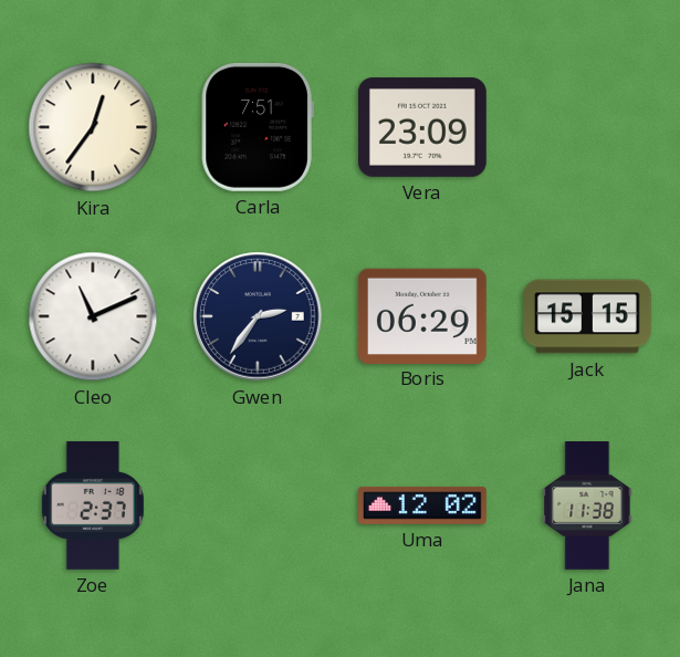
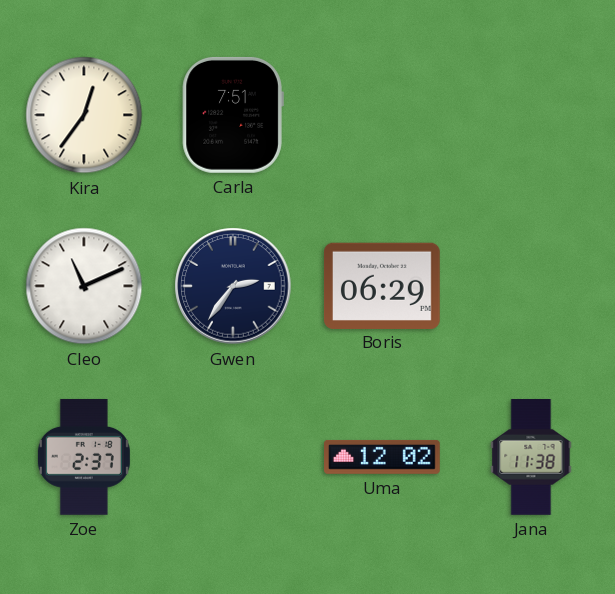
Vera: 23:09 -> none
Jack: 15:15 -> none
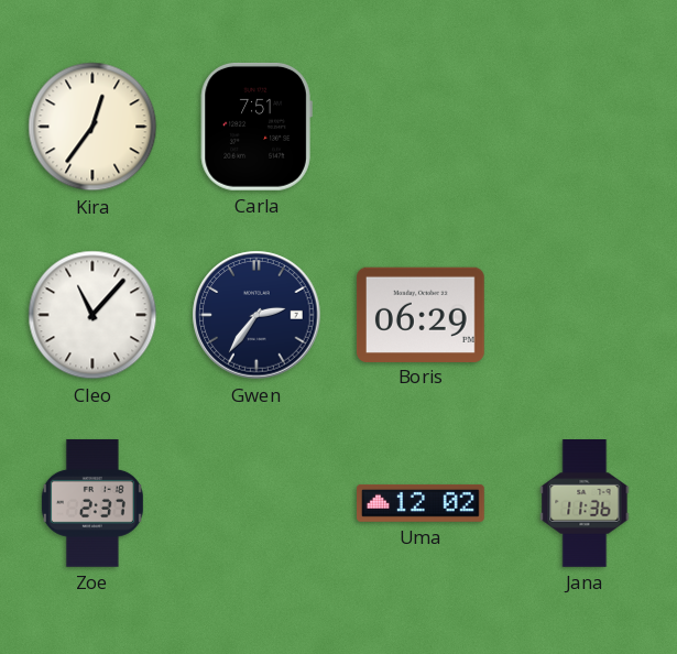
Cleo: 11:11 -> 11:07
Jana: 11:38 -> 11:36
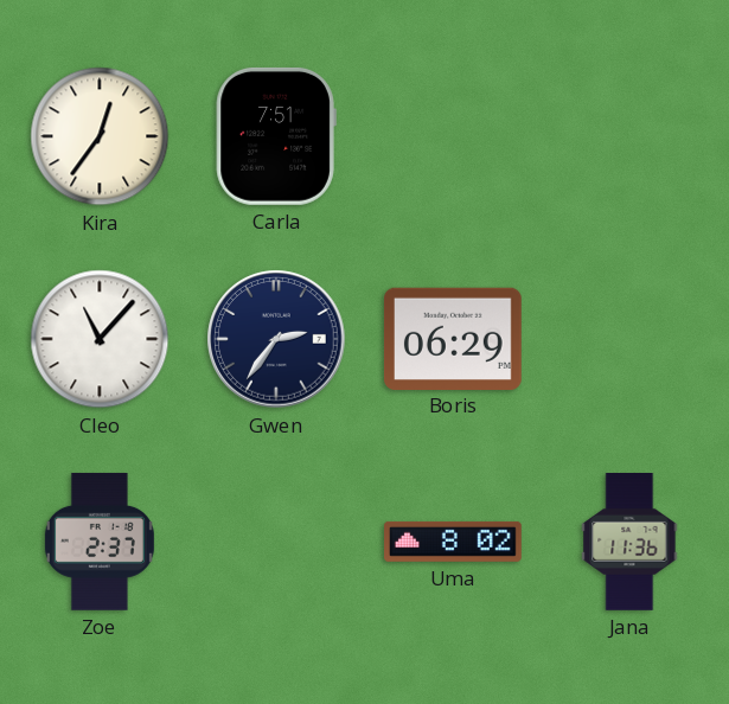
Uma: 12:02 -> 8:02
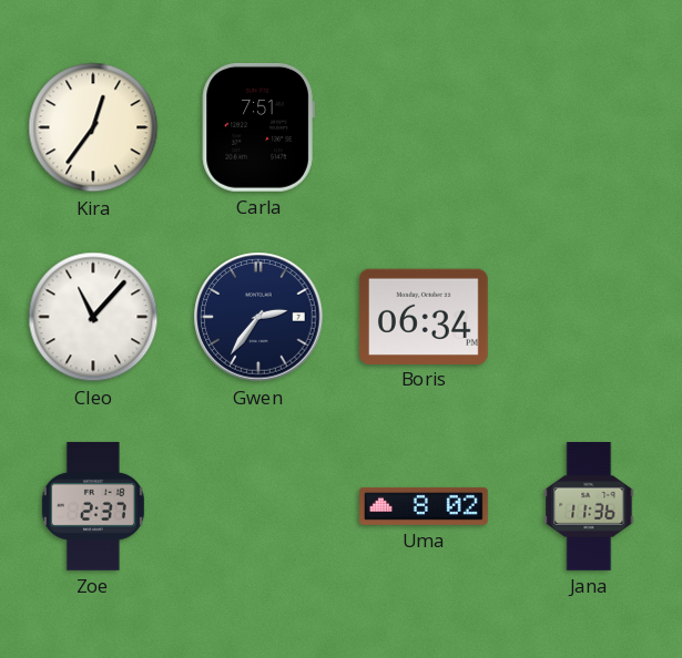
Boris: 06:29 -> 06:34
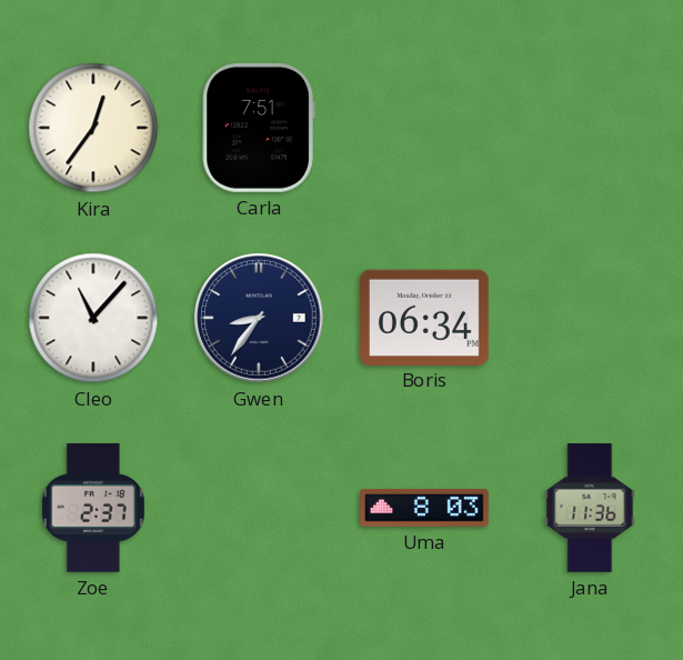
Gwen: 2:36 -> 8:36
Uma: 8:02 -> 8:03
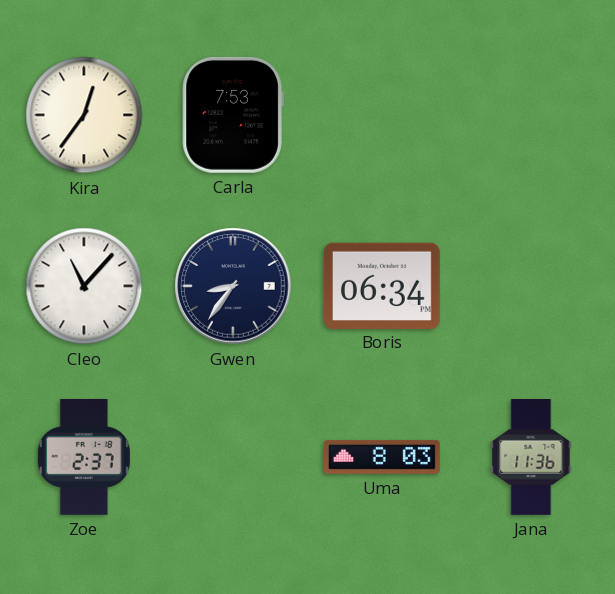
Carla: 7:51 -> 7:53
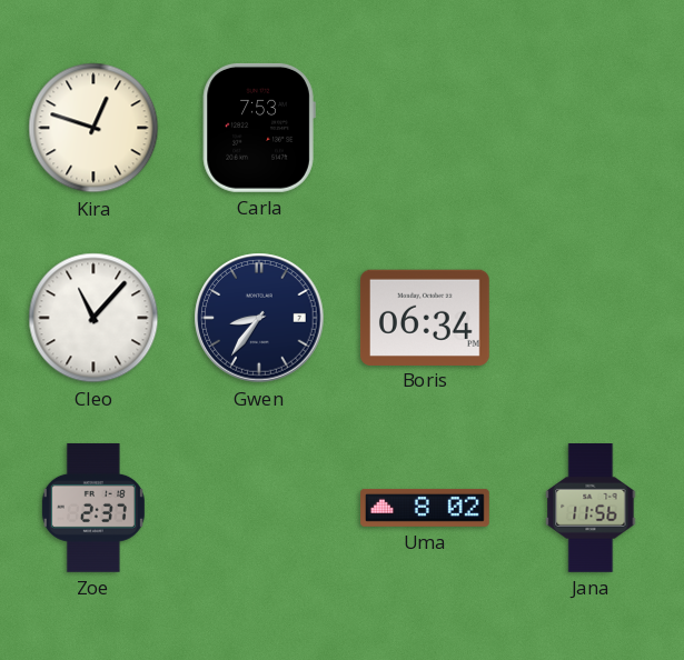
Kira: 12:36 -> 12:48
Uma: 8:03 -> 8:02
Jana: 11:36 -> 11:56
